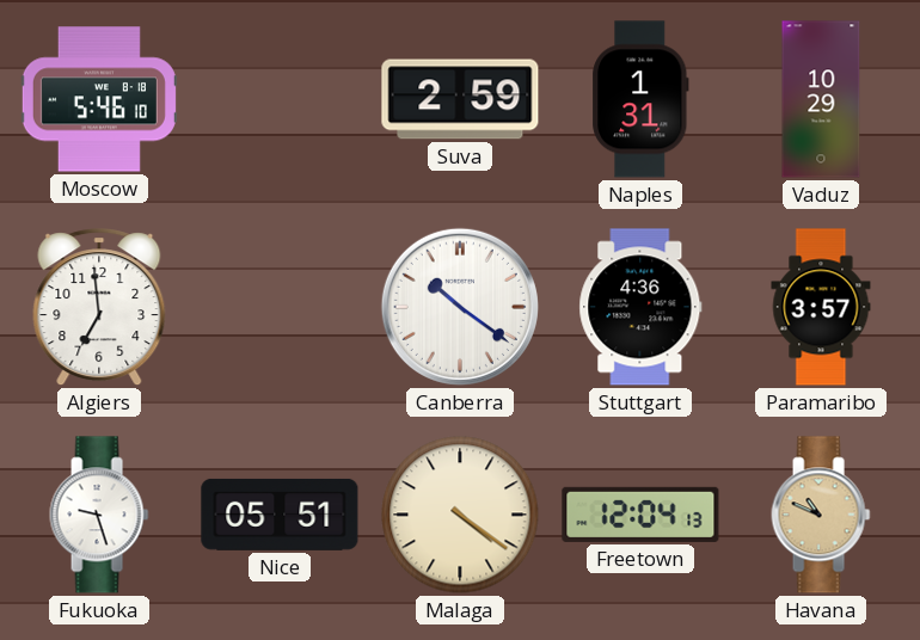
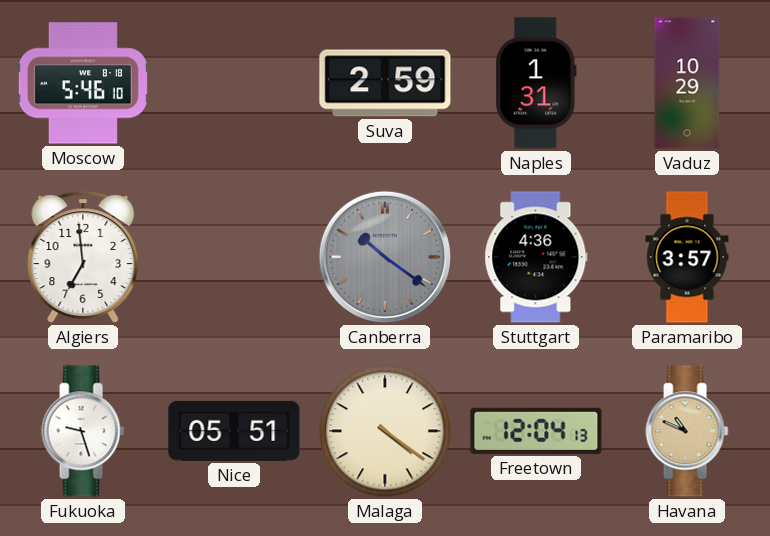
Canberra dial: white -> grey
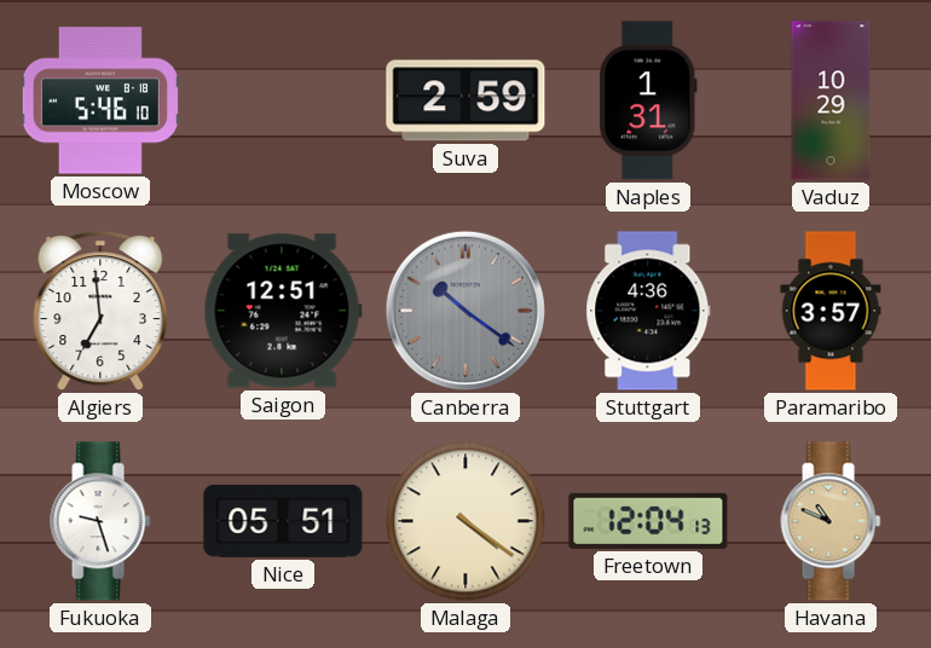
Saigon: none -> 12:51
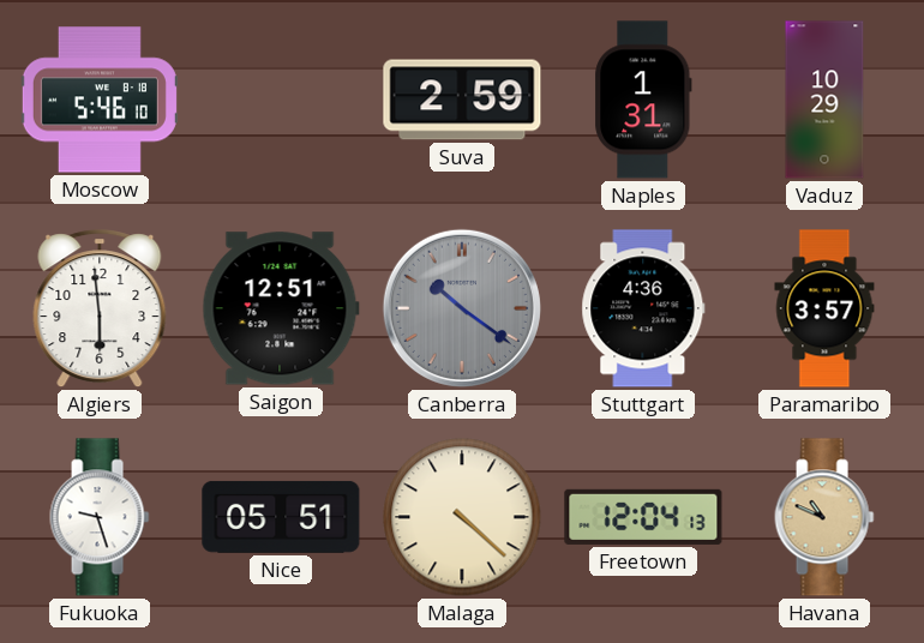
Algiers: 6:59 -> 5:59
Malaga: 4:21 -> 4:22
